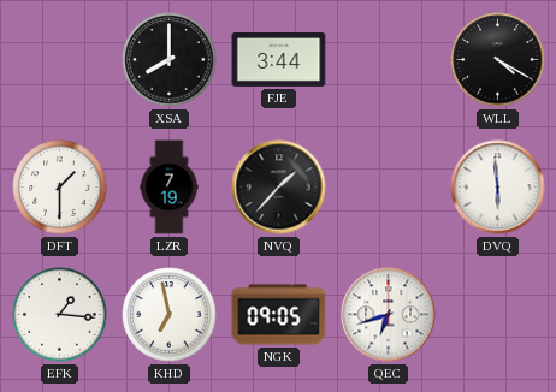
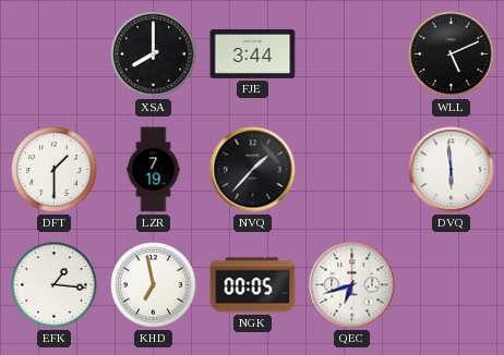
WLL: 4:20 -> 5:11
NGK: 09:05 -> 00:05
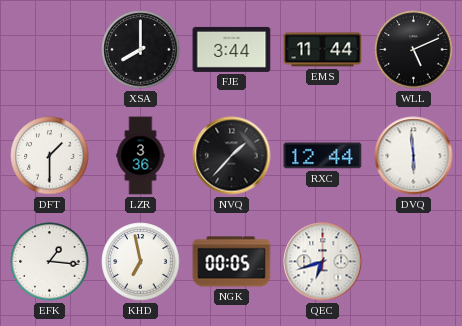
EMS: none -> 11:44
LZR: 7:19 -> 3:36
RXC: none -> 12:44
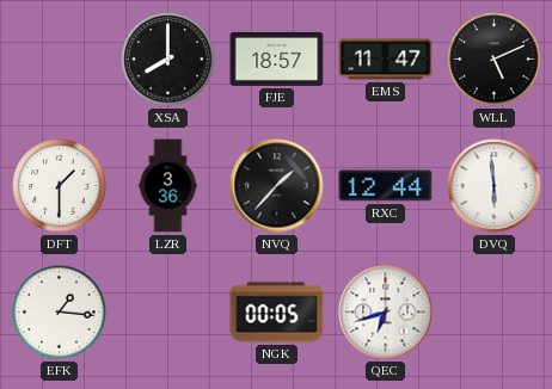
FJE: 3:44 -> 18:57
EMS: 11:44 -> 11:47
KHD: 6:58 -> none
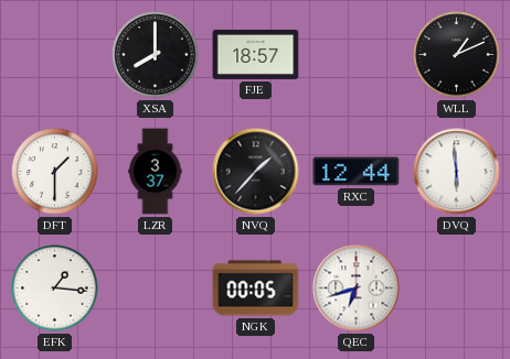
EMS: 11:47 -> none
WLL: 5:11 -> 1:11
LZR: 3:36 -> 3:37
